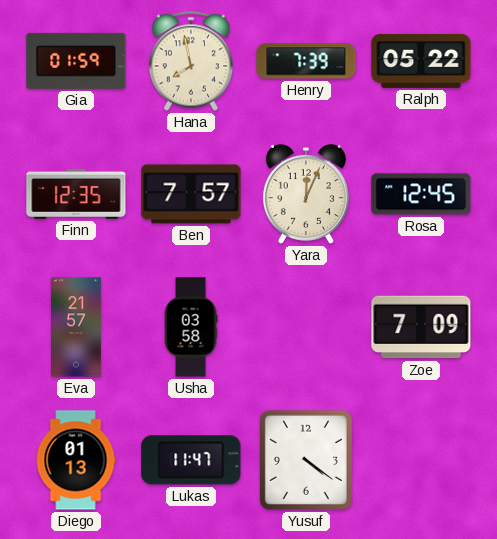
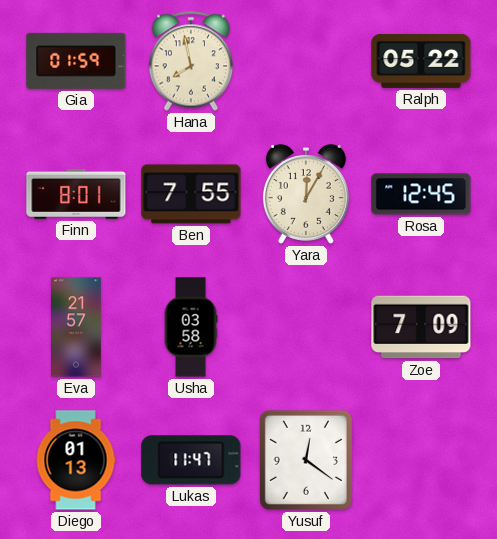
Henry: 7:39 -> none
Finn: 12:35 -> 8:01
Ben: 7:57 -> 7:55
Yara: 12:04 -> 12:05
Yusuf: 4:21 -> 12:21
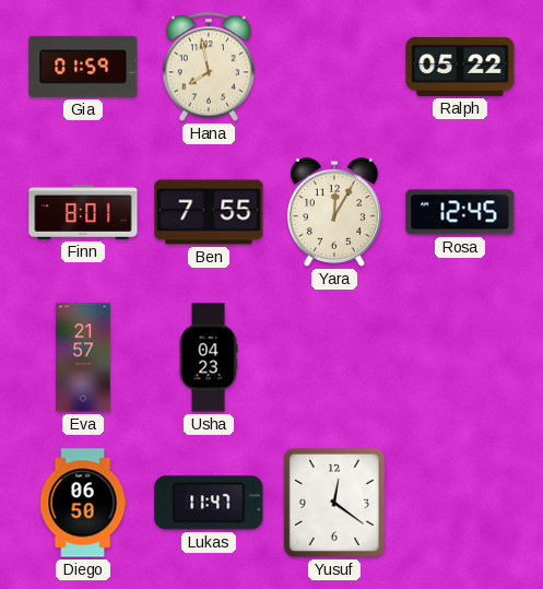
Usha: 03:58 -> 04:23
Zoe: 7:09 -> none
Diego: 01:13 -> 06:50
